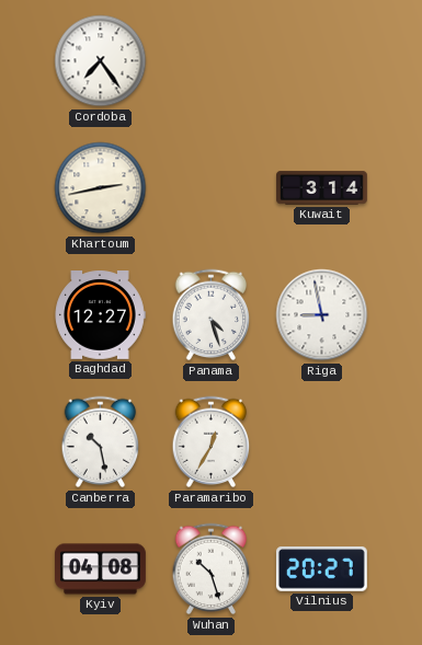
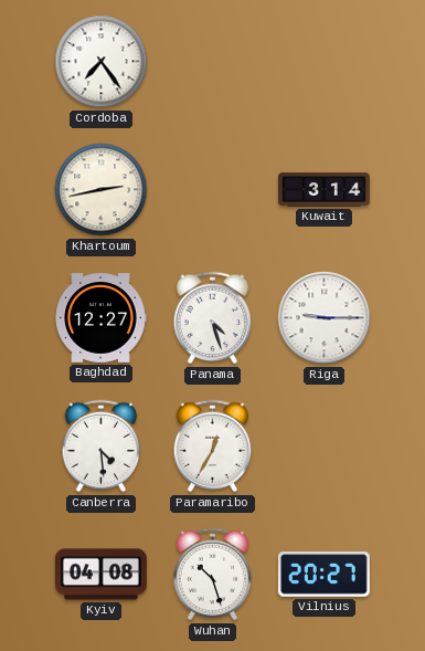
Riga: 8:58 -> 9:15
Canberra: 10:28 -> 4:29
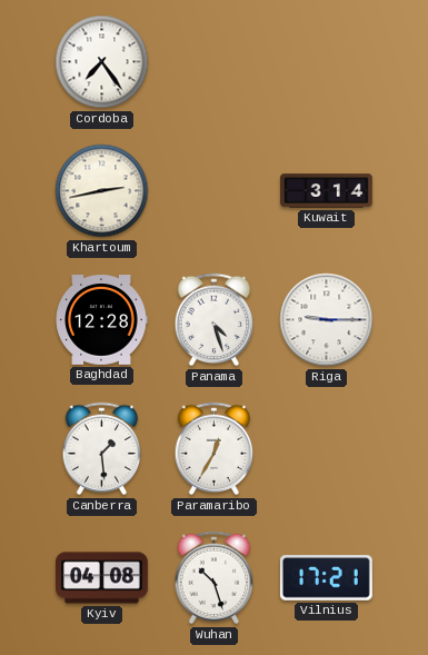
Baghdad: 12:27 -> 12:28
Canberra: 4:29 -> 1:29
Vilnius: 20:27 -> 17:21
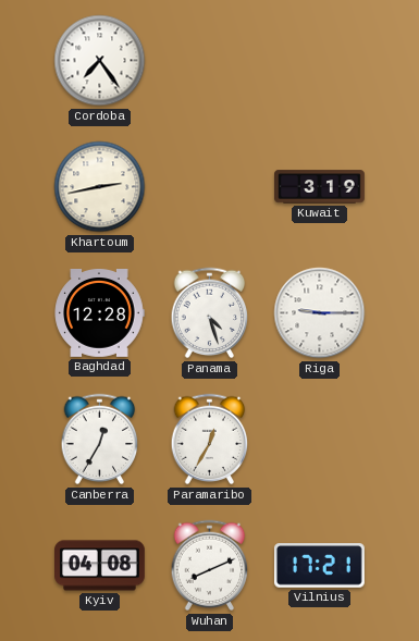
Kuwait: 3:14 -> 3:19
Canberra: 1:29 -> 12:35
Wuhan: 10:27 -> 8:11
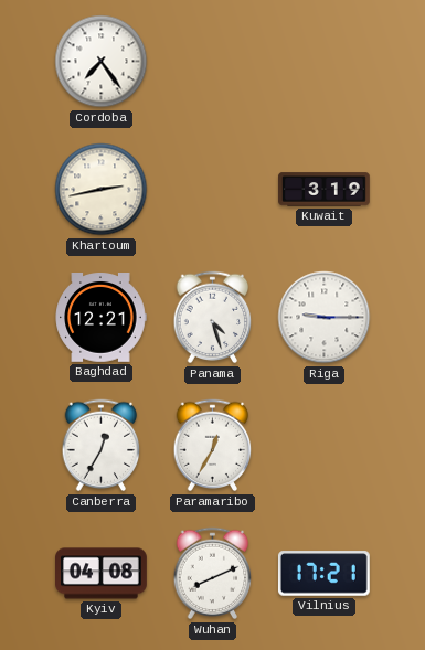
Baghdad: 12:28 -> 12:21
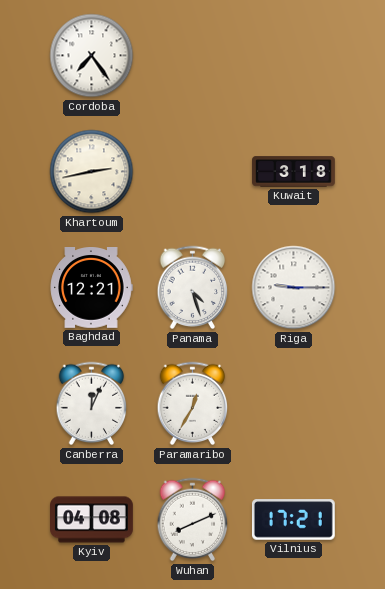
Kuwait: 3:19 -> 3:18
Canberra: 12:35 -> 12:04
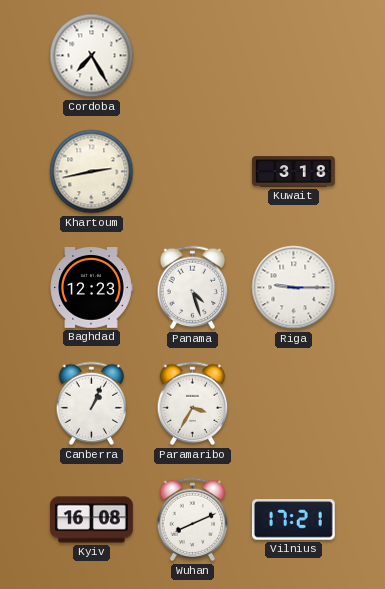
Cordoba: 7:24 -> 7:25
Baghdad: 12:21 -> 12:23
Canberra: 12:04 -> 1:04
Paramaribo: 12:35 -> 3:35
Kyiv: 04:08 -> 16:08
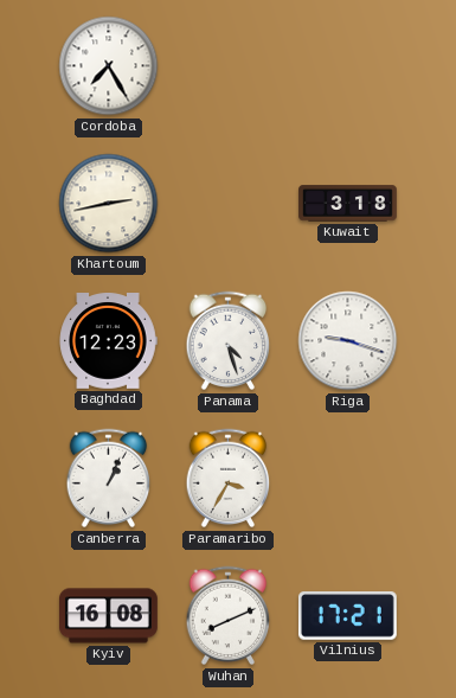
Riga: 9:15 -> 9:18
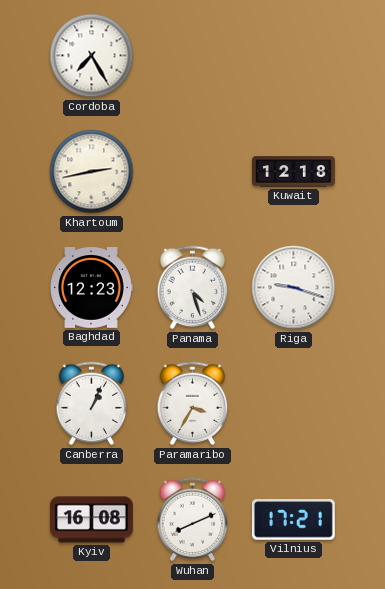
Kuwait: 3:18 -> 12:18
